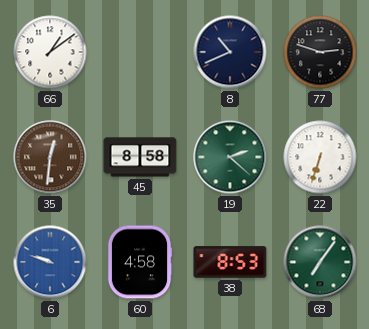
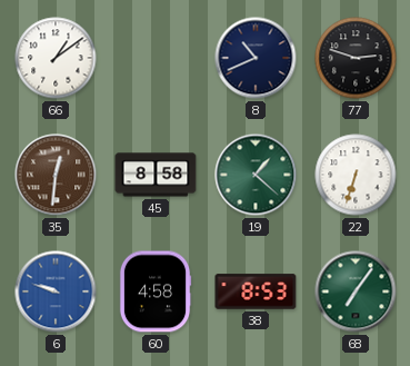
19: 2:22 -> 1:22
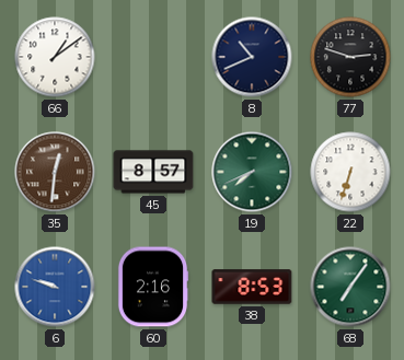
45: 8:58 -> 8:57
19: 1:22 -> 7:41
60: 4:58 -> 2:16
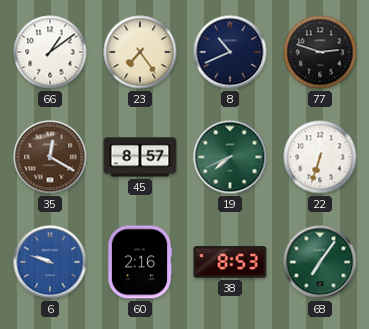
23: none -> 7:24
35: 12:31 -> 12:20
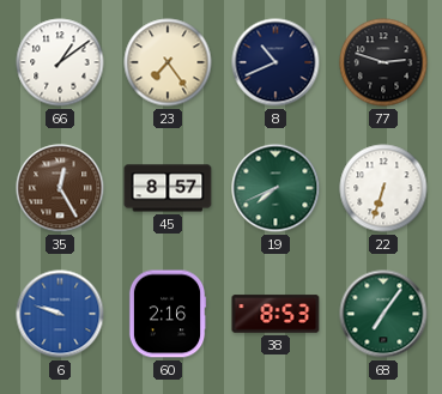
35: 12:20 -> 12:25
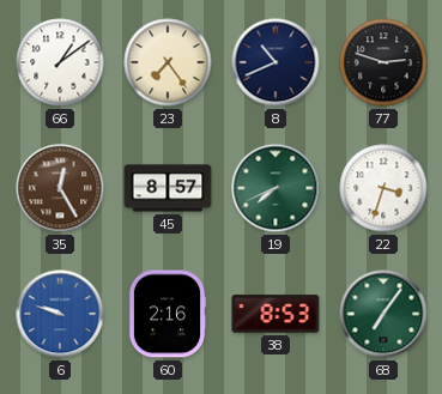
22: 6:33 -> 3:33
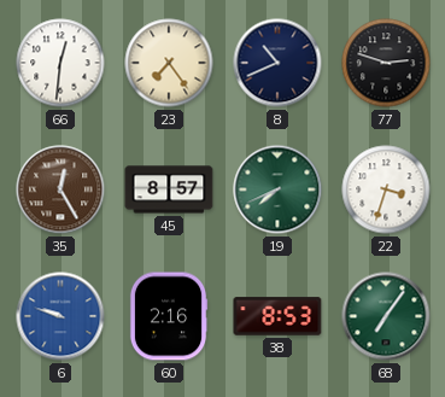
66: 1:09 -> 12:31
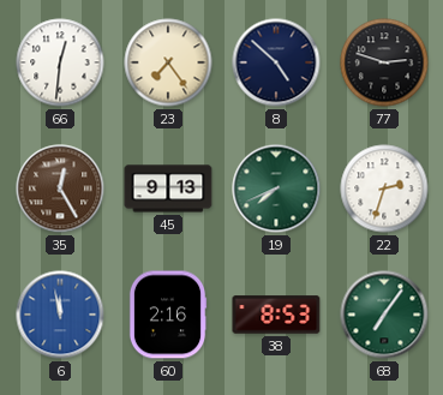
8: 10:41 -> 4:52
45: 8:57 -> 9:13
22: 3:33 -> 2:33
6: 9:48 -> 11:58
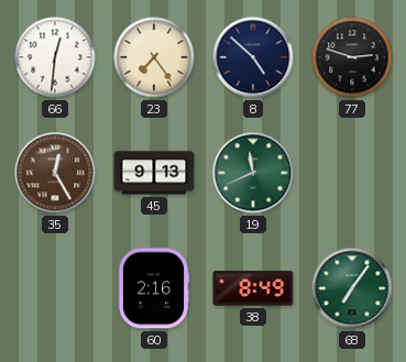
19: 7:41 -> 11:41
22: 2:33 -> none
6: 11:58 -> none
38: 8:53 -> 8:49
